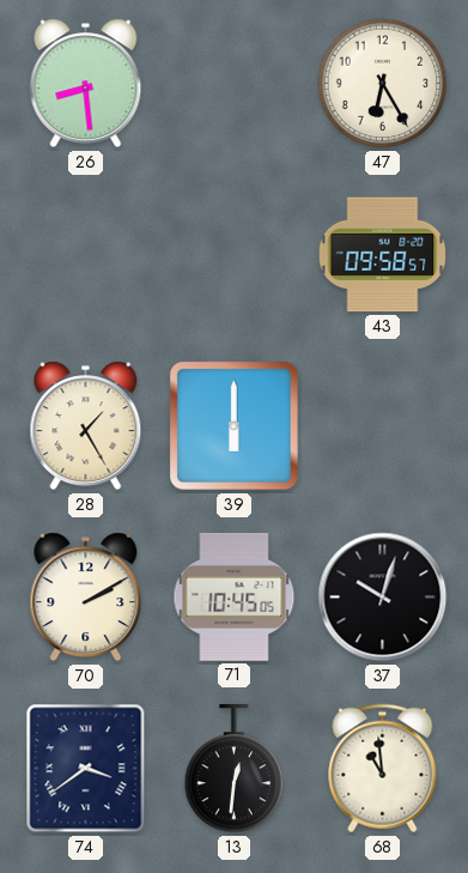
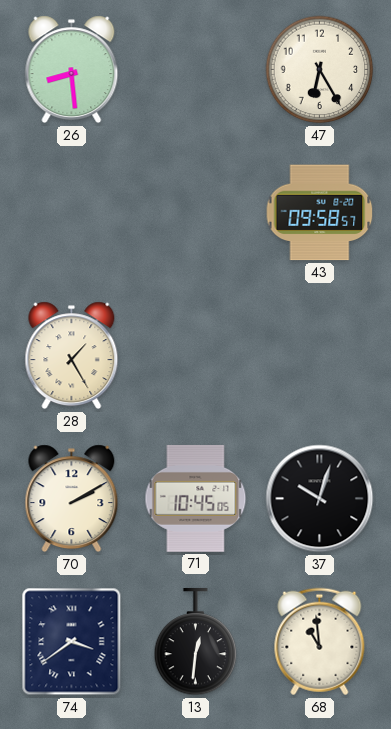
39: 6:00 -> none
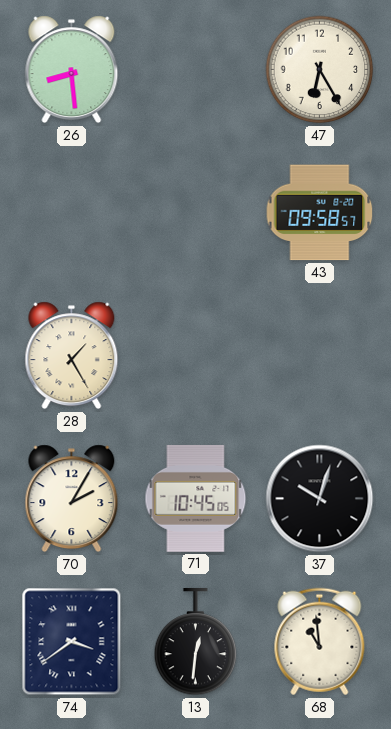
70: 2:10 -> 2:05
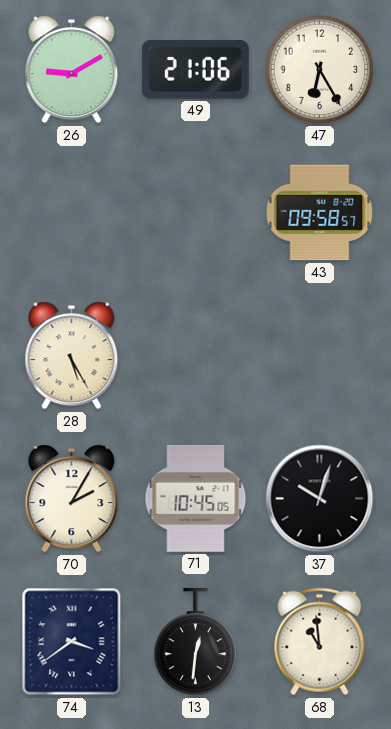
26: 8:29 -> 9:10
49: none -> 21:06
28: 1:25 -> 5:25
